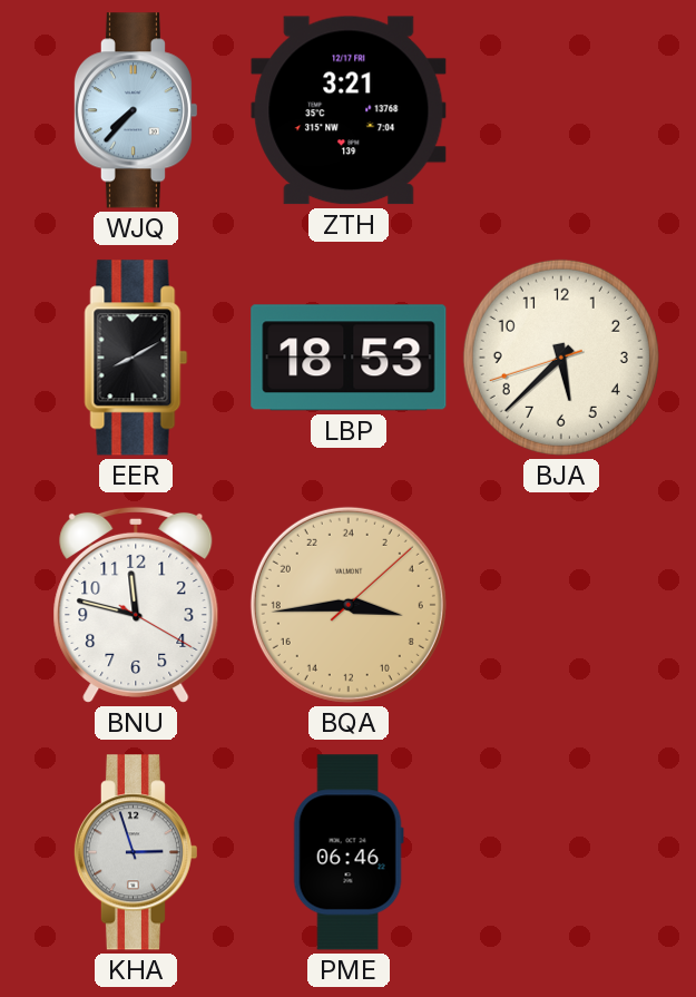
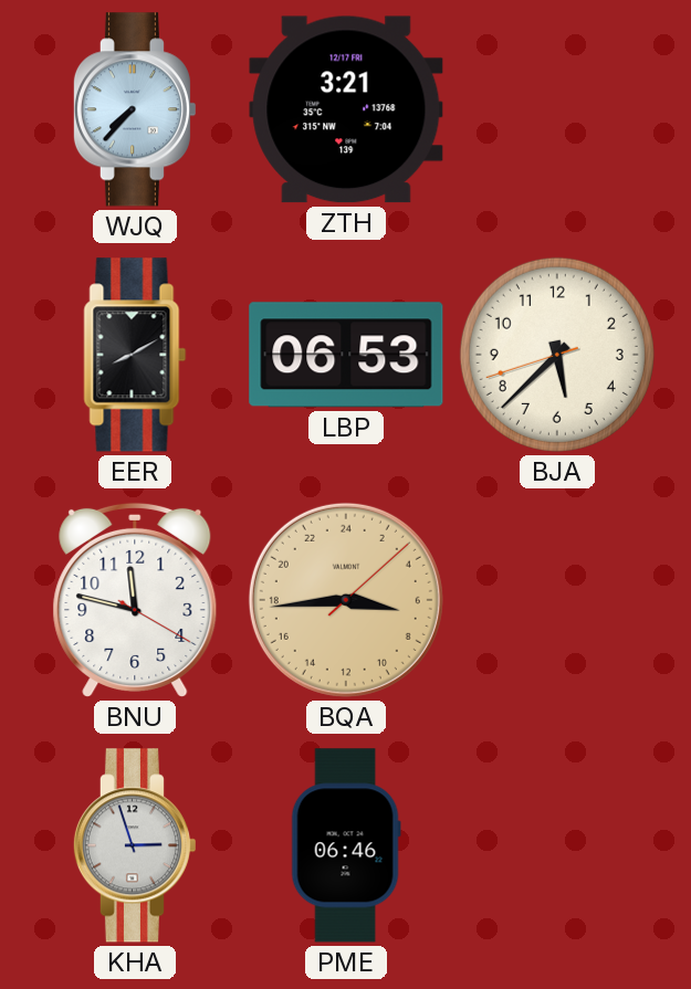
LBP: 18:53 -> 06:53
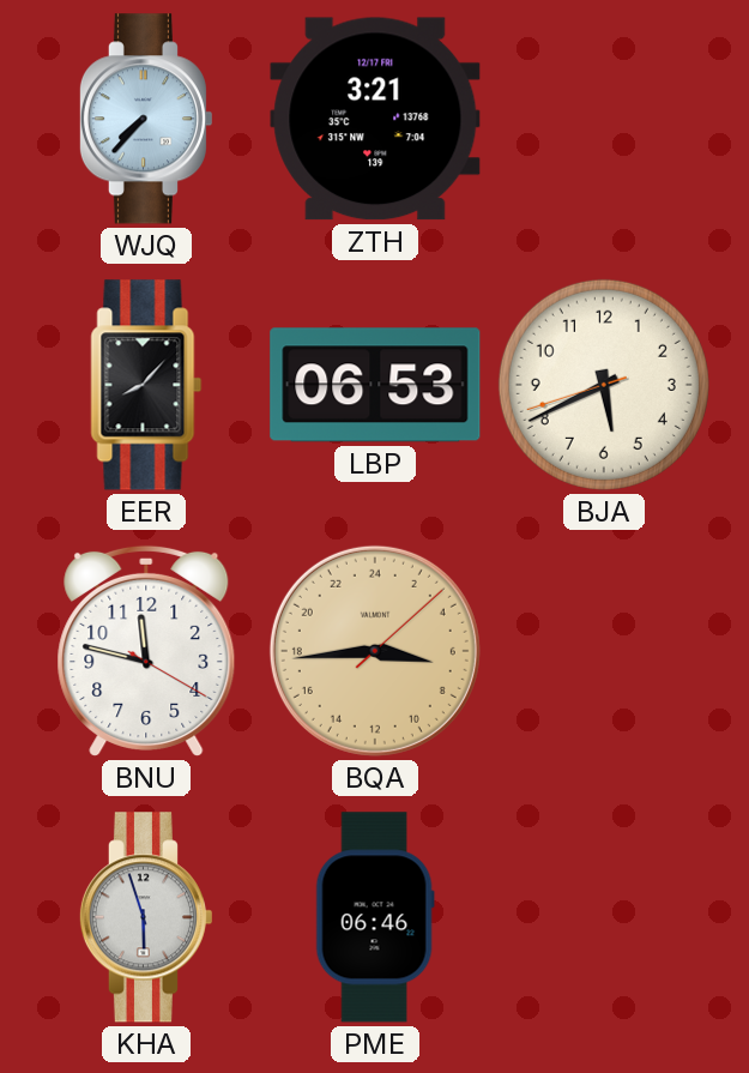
EER: 8:10 -> 8:07
BJA: 5:37 -> 5:40
KHA: 2:57 -> 5:57
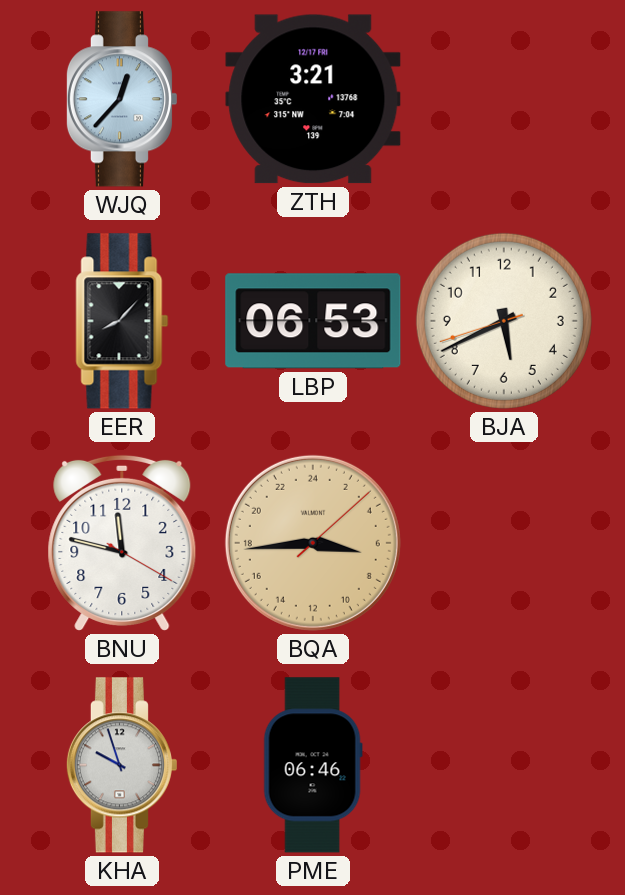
WJQ: 7:37 -> 12:37
KHA: 5:57 -> 9:57
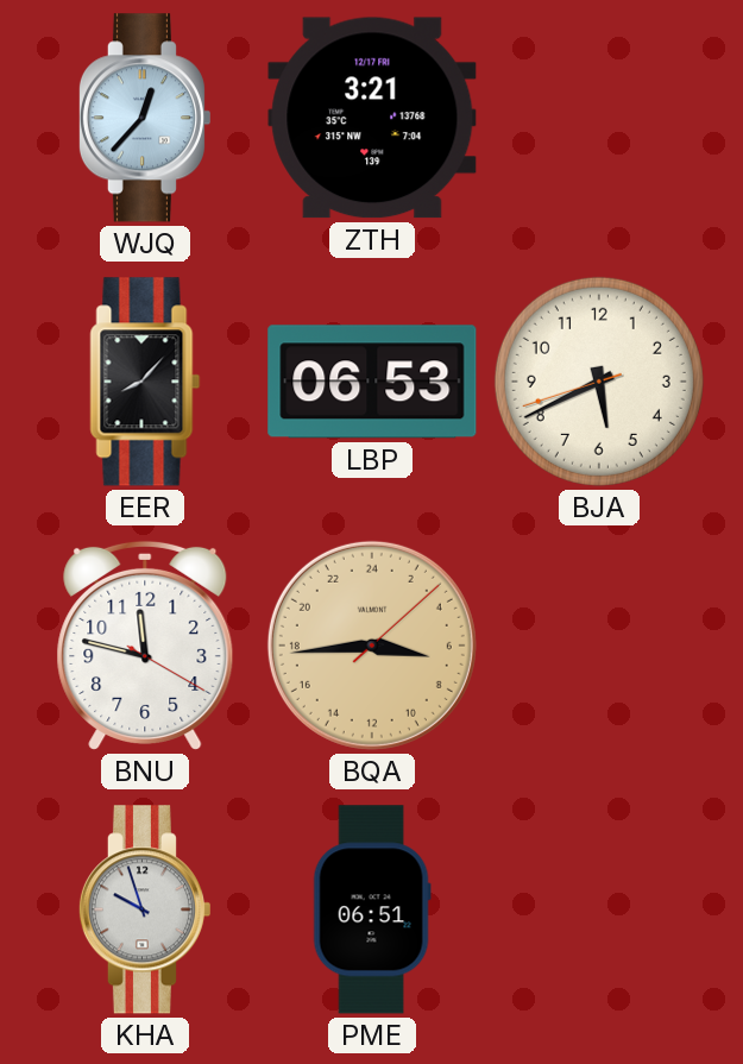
PME: 06:46 -> 06:51
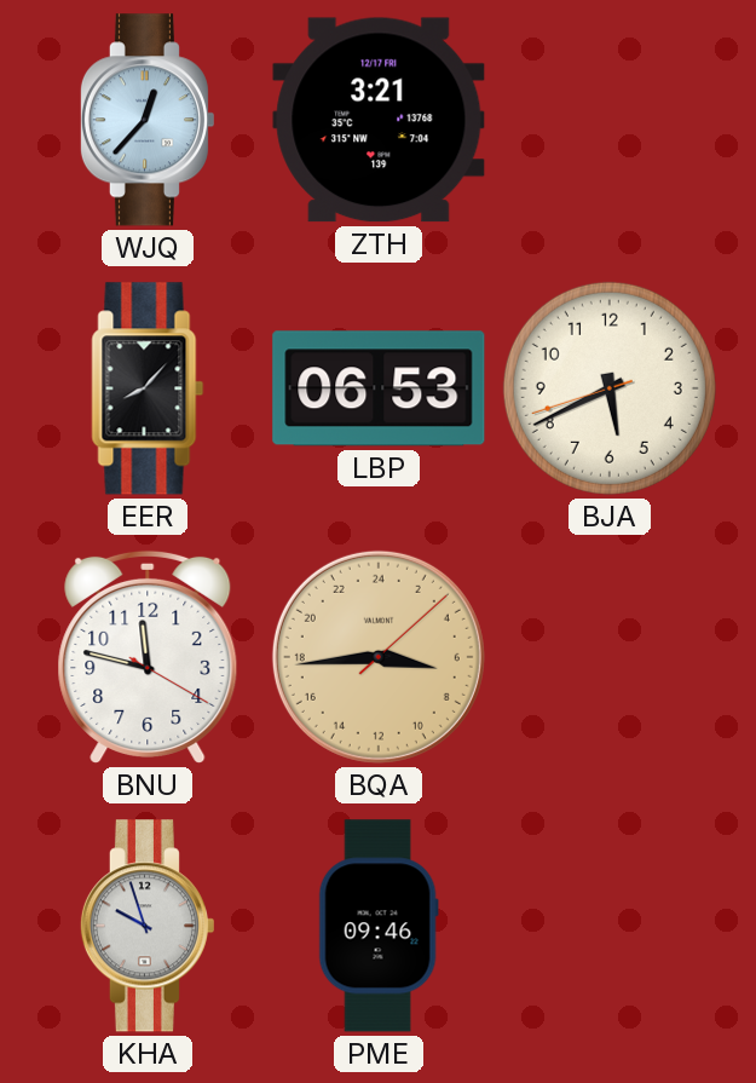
PME: 06:51 -> 09:46
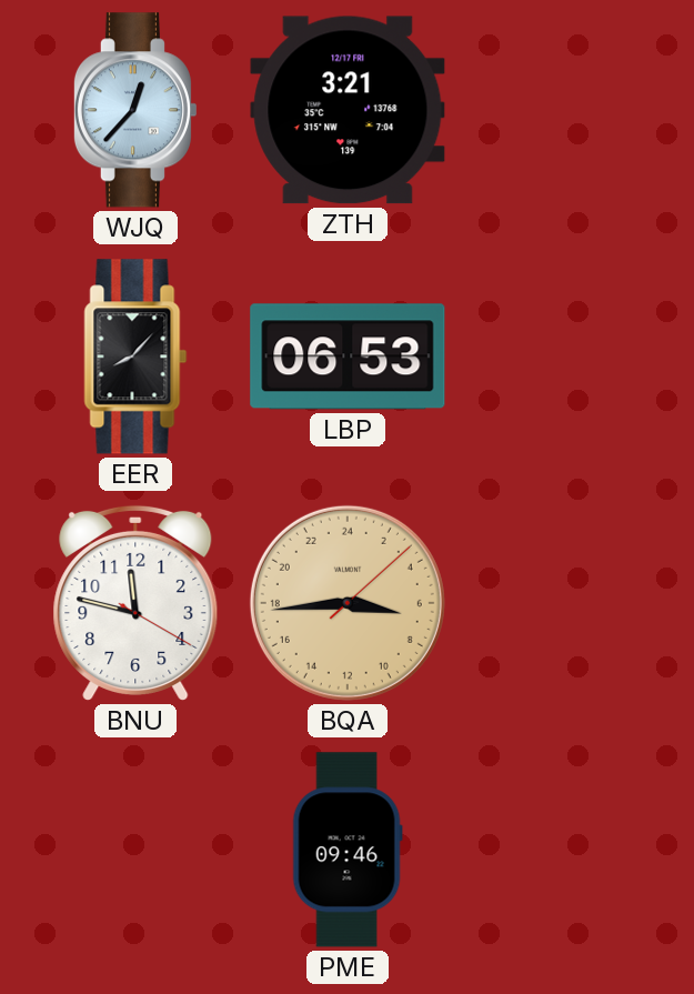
BJA: 5:40 -> none
KHA: 9:57 -> none
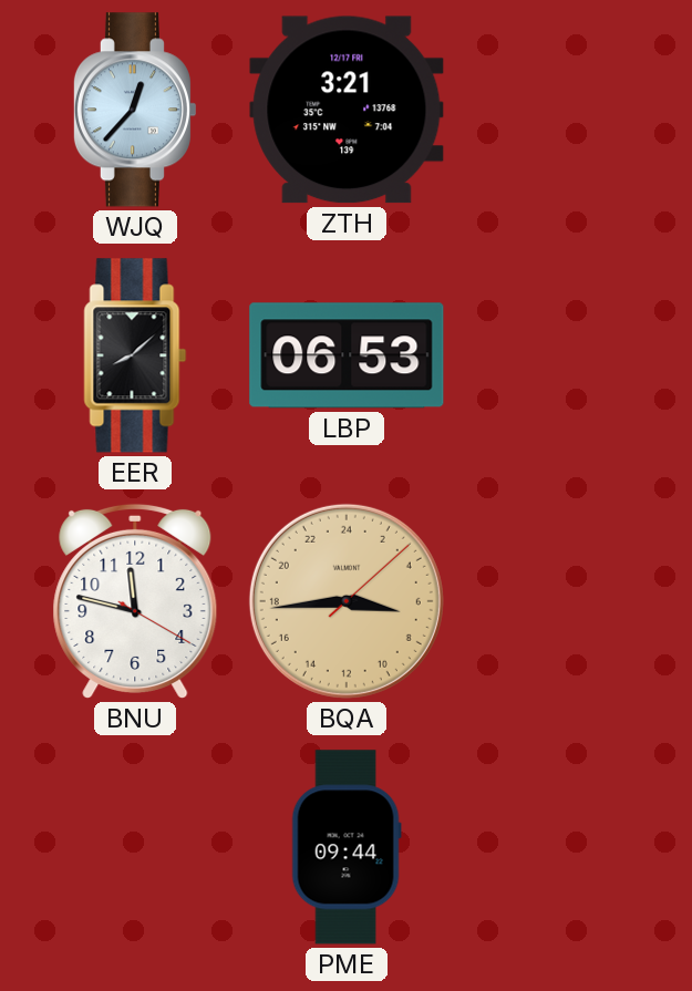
EER: 8:07 -> 8:08
PME: 09:46 -> 09:44
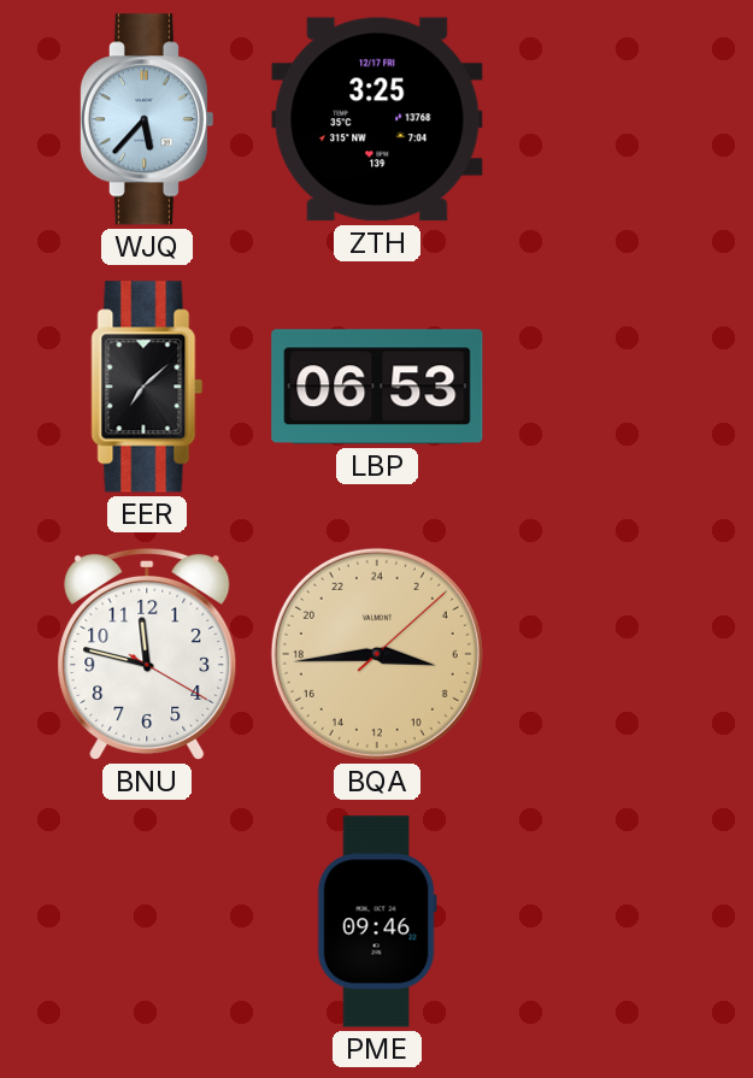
WJQ: 12:37 -> 5:37
ZTH: 3:21 -> 3:25
EER: 8:08 -> 7:08
PME: 09:44 -> 09:46
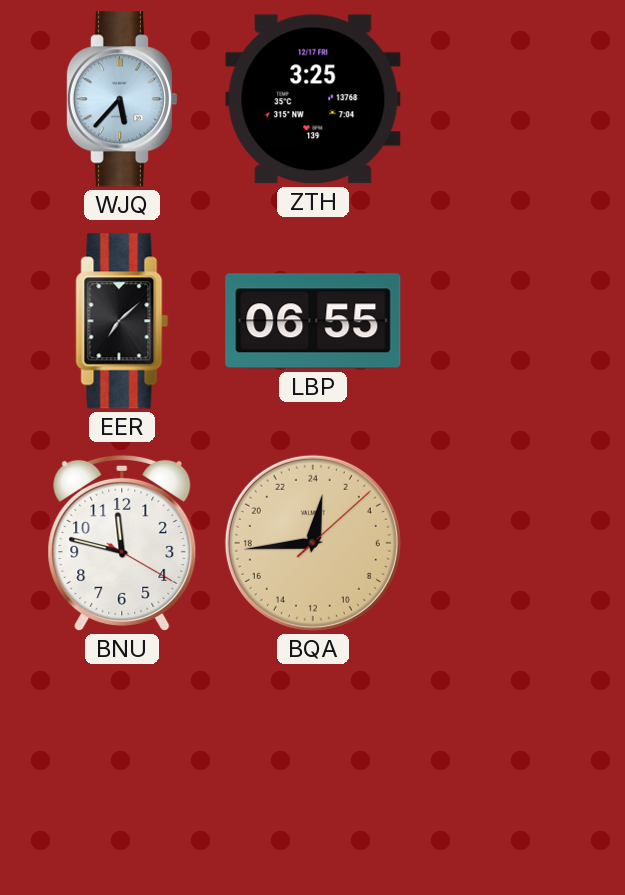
LBP: 06:53 -> 06:55
BQA: 6:44 -> 0:44
PME: 09:46 -> none
